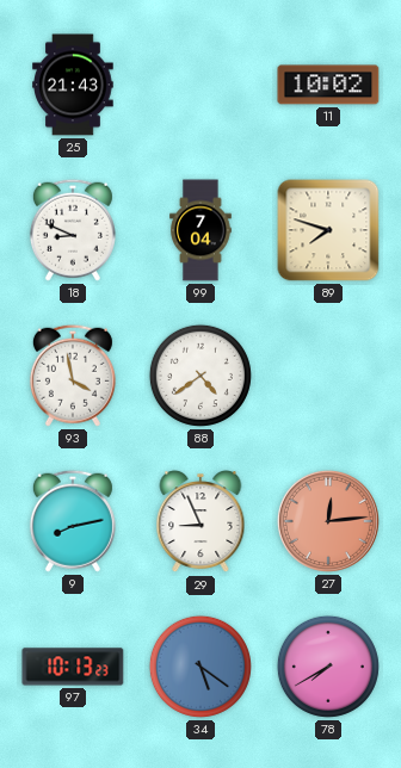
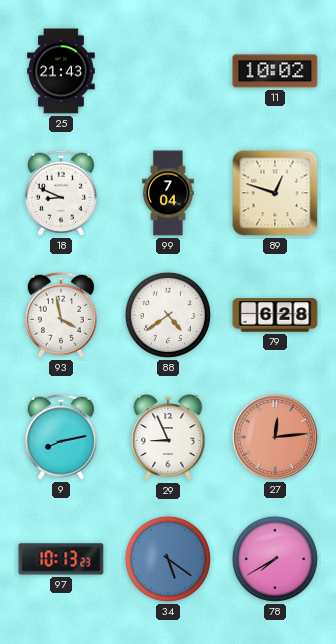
89: 7:48 -> 12:48
79: none -> 6:28
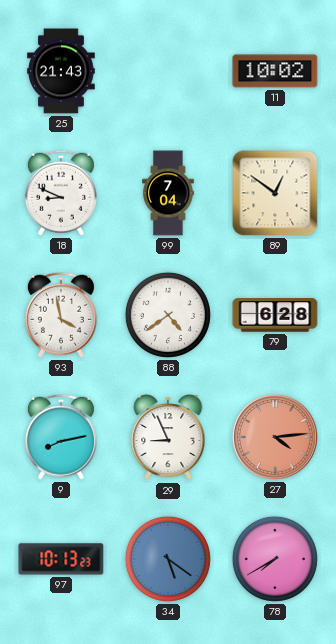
89: 12:48 -> 12:51
27: 12:14 -> 4:14
